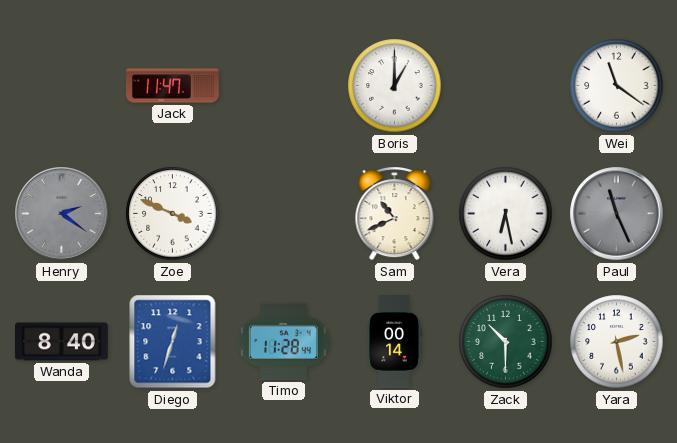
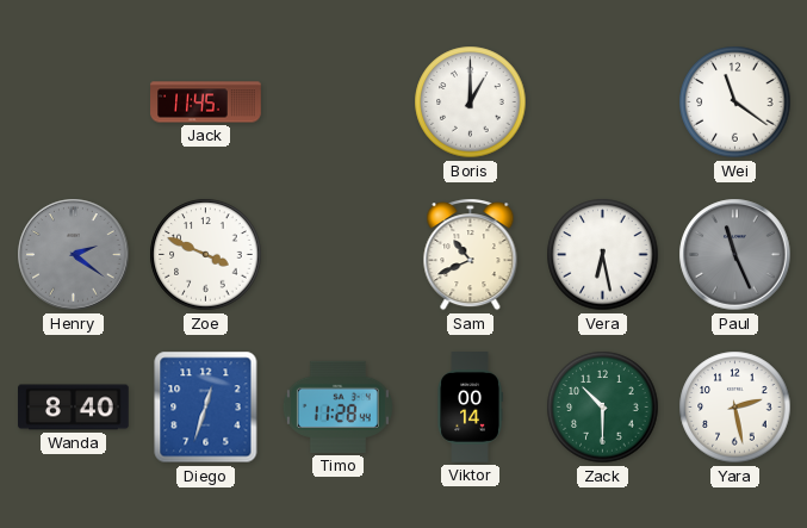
Jack: 11:47 -> 11:45
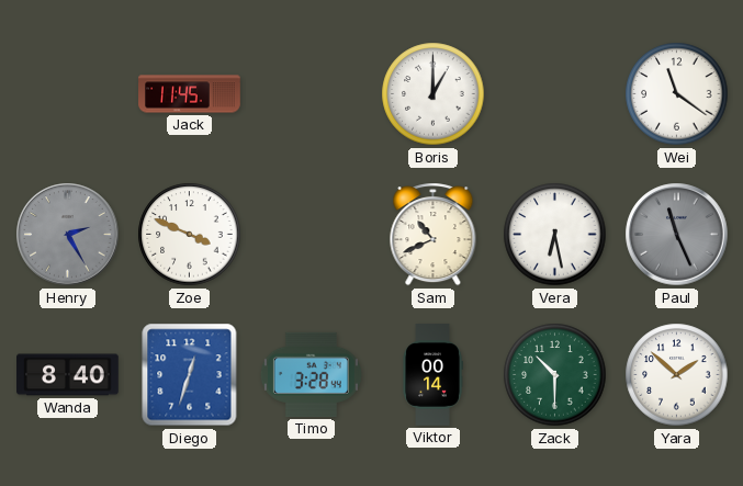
Henry: 2:21 -> 2:25
Timo: 11:28 -> 3:28
Yara: 2:28 -> 1:52
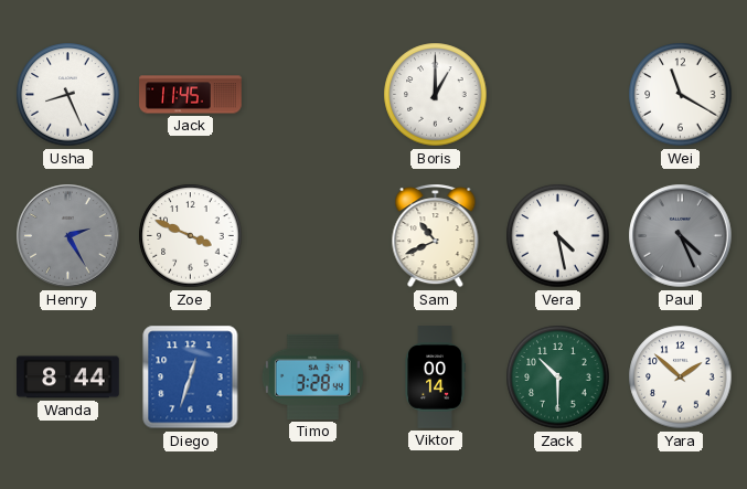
Usha: none -> 8:26
Wei: 11:21 -> 11:20
Vera: 6:28 -> 4:28
Paul: 11:26 -> 4:26
Wanda: 8:40 -> 8:44
